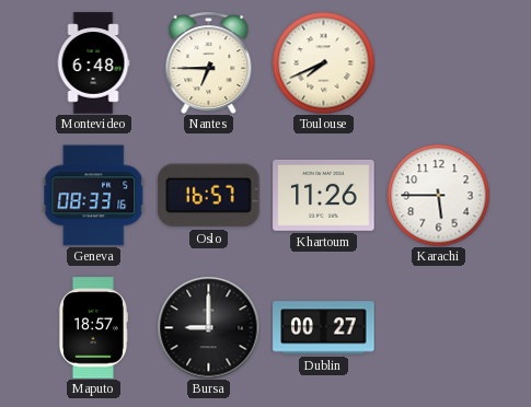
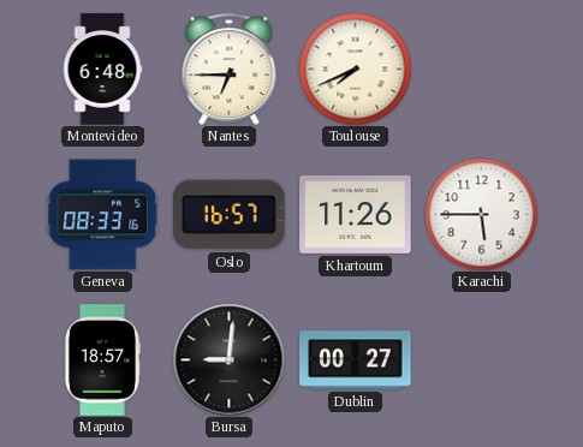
Bursa: 9:00 -> 9:01
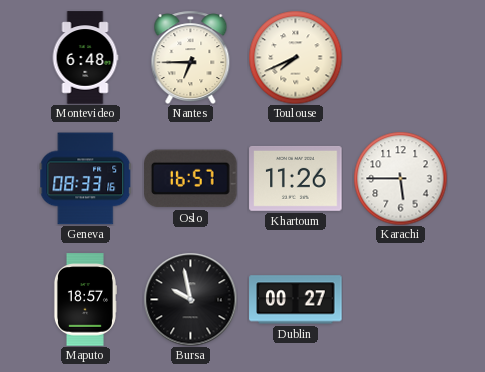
Bursa: 9:01 -> 9:58
